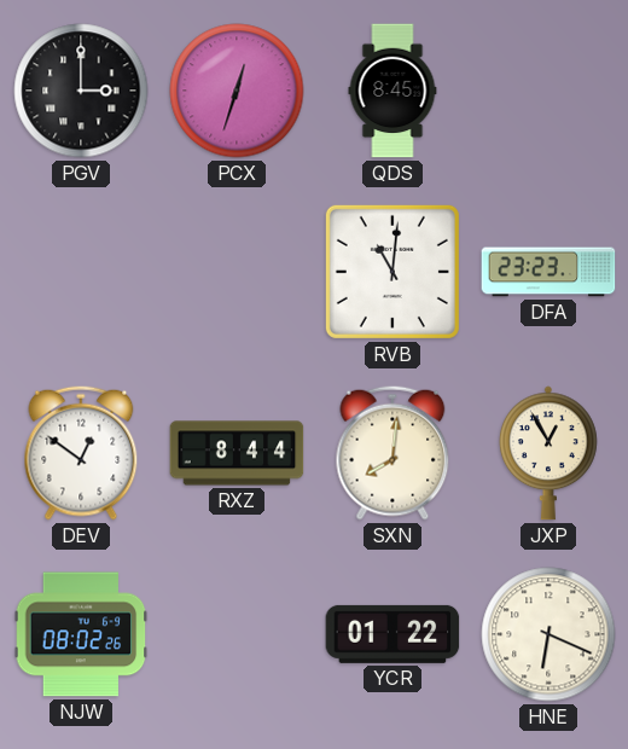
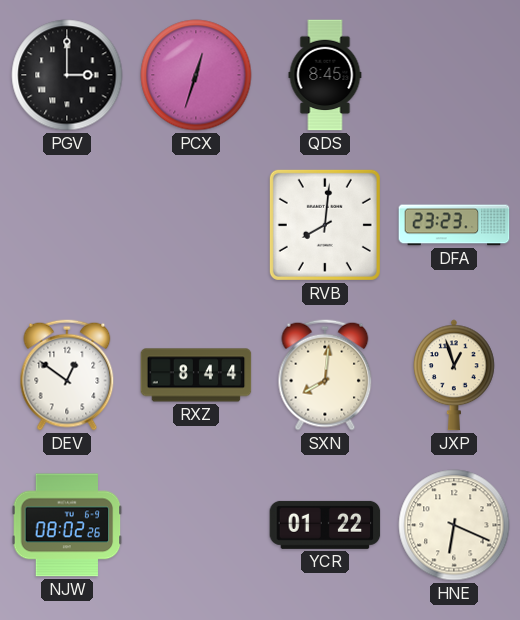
RVB: 11:01 -> 8:01
JXP: 12:55 -> 12:57
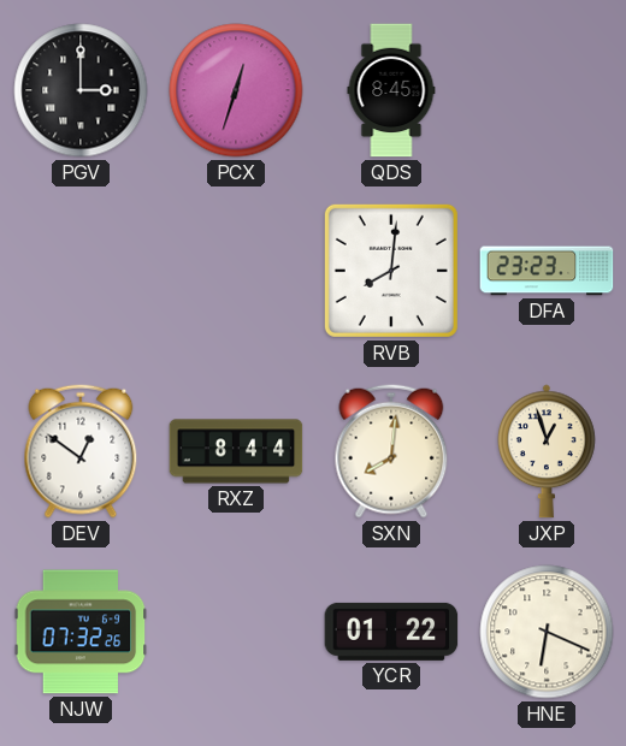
NJW: 08:02 -> 07:32
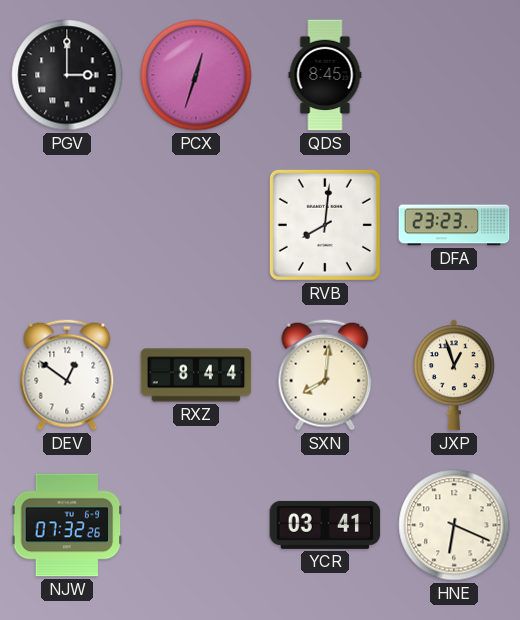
YCR: 01:22 -> 03:41
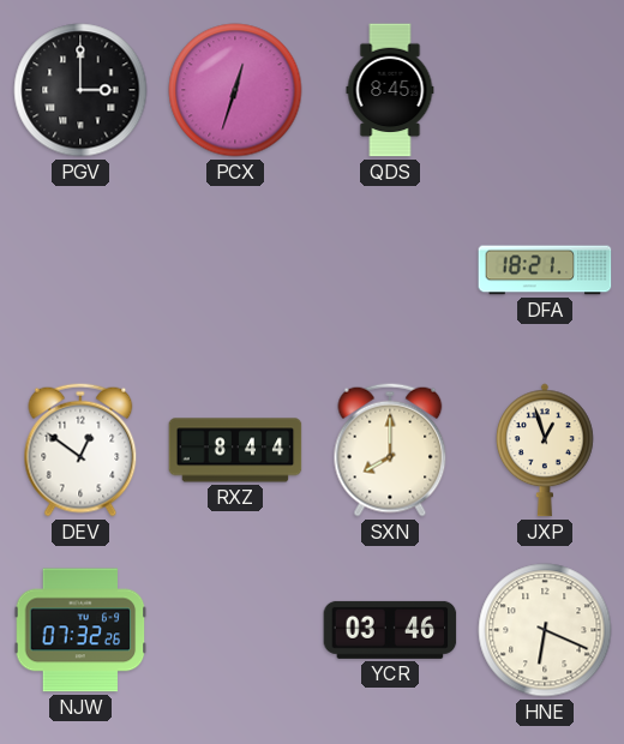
RVB: 8:01 -> none
DFA: 23:23 -> 18:21
SXN: 8:01 -> 8:00
YCR: 03:41 -> 03:46
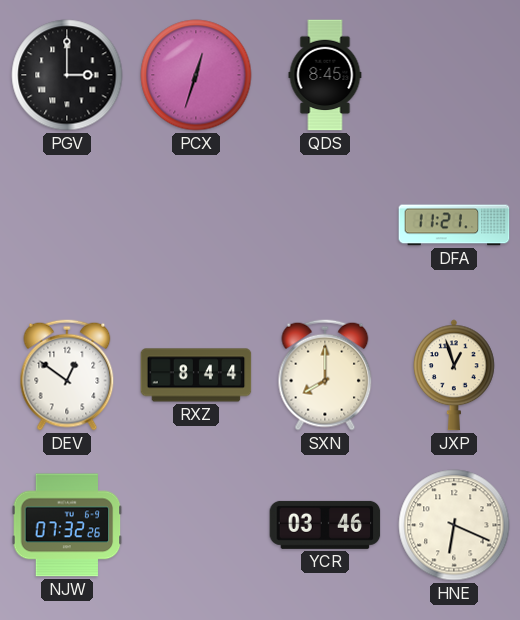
DFA: 18:21 -> 11:21
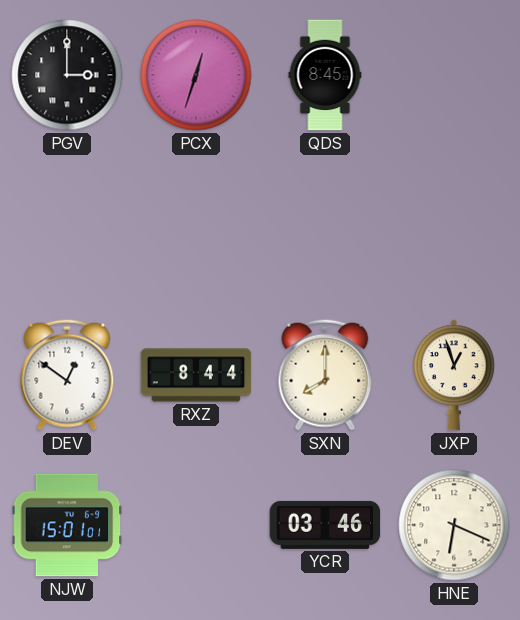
DFA: 11:21 -> none
NJW: 07:32 -> 15:01
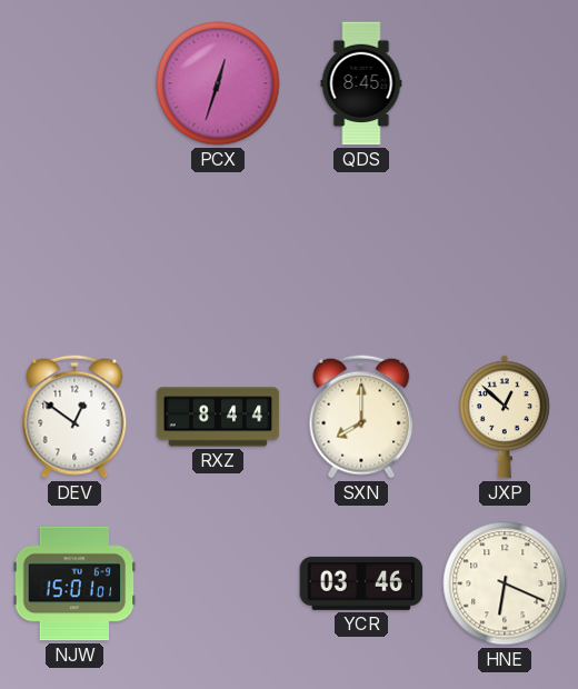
PGV: 3:00 -> none
JXP: 12:57 -> 12:52
